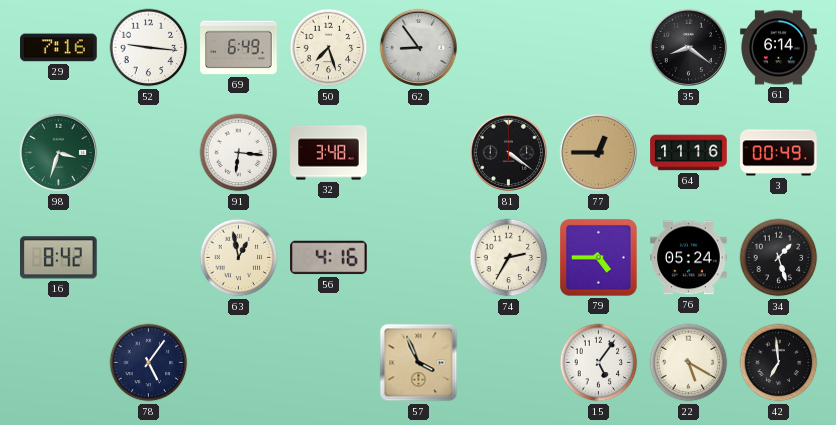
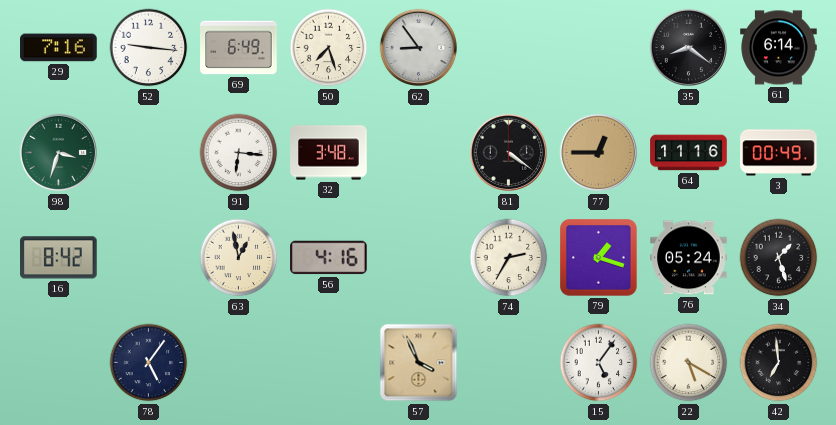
79: 4:45 -> 1:18
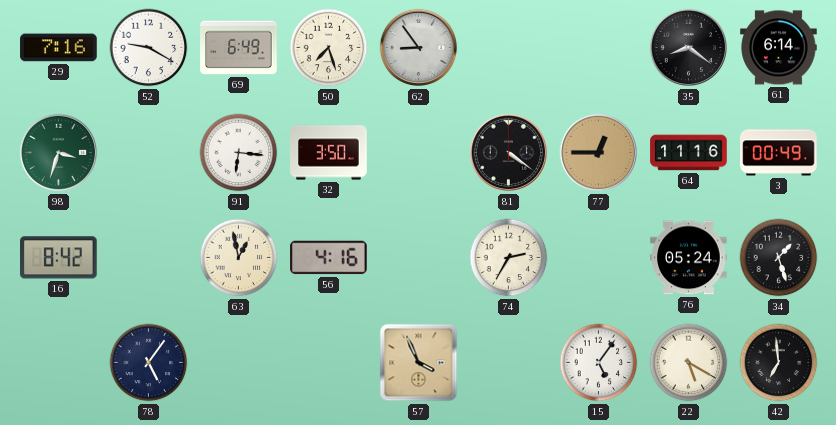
52: 9:16 -> 9:20
32: 3:48 -> 3:50
79: 1:18 -> none
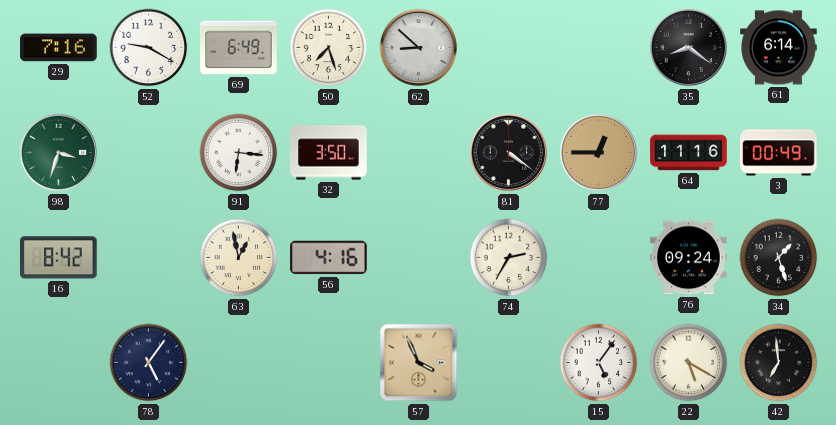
62: 8:54 -> 8:52
76: 05:24 -> 09:24
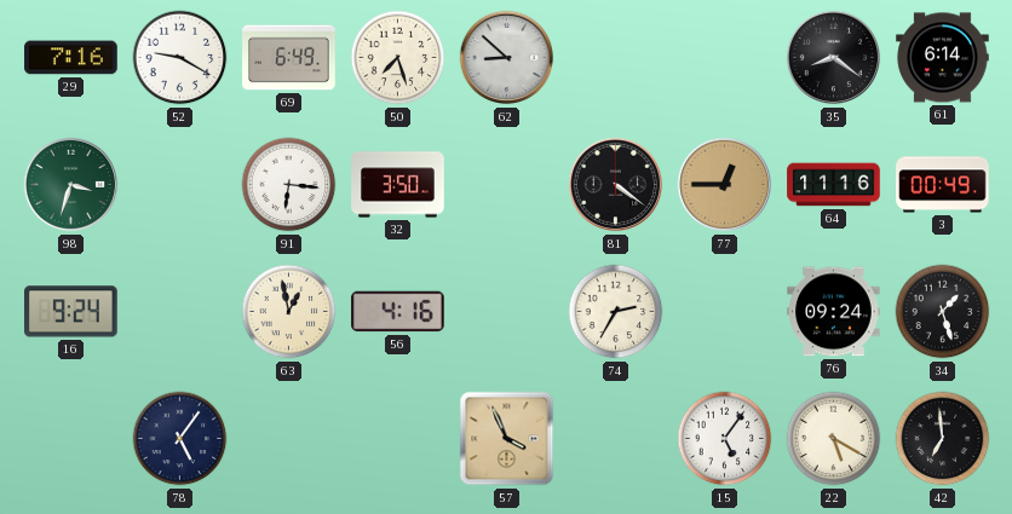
16: 8:42 -> 9:24
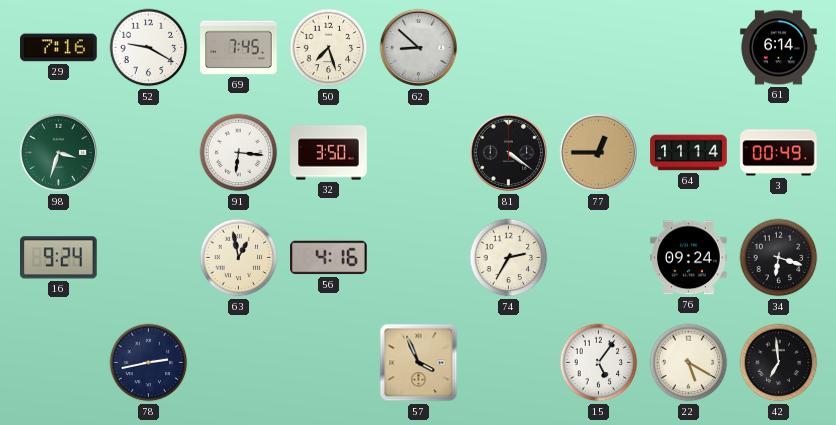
69: 6:49 -> 7:45
35: 8:21 -> none
64: 11:16 -> 11:14
34: 1:27 -> 6:18
78: 5:06 -> 2:43
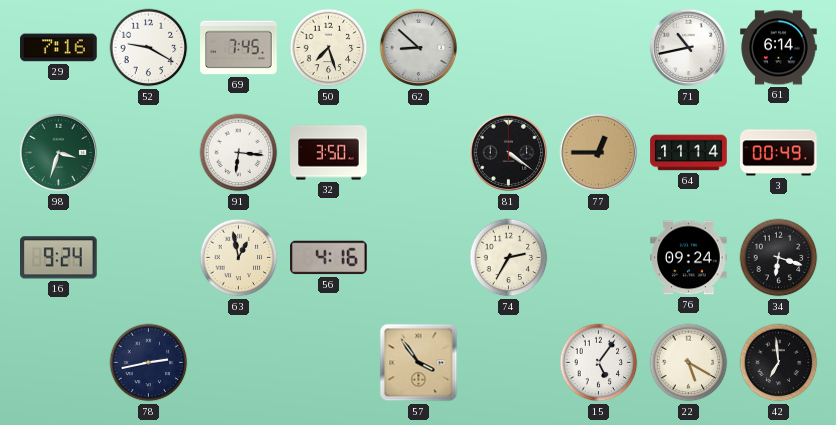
71: none -> 10:43
57: 3:56 -> 3:54
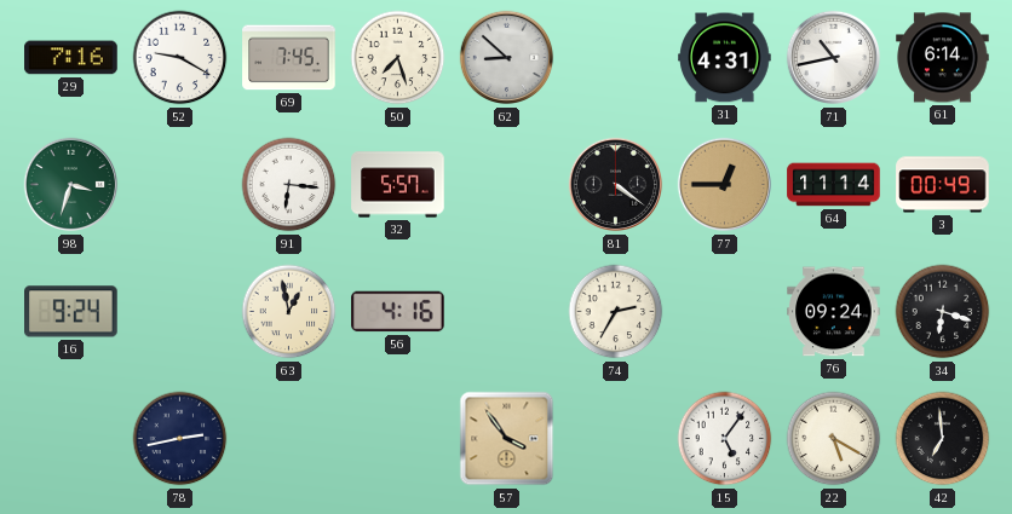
31: none -> 4:31
32: 3:50 -> 5:57
